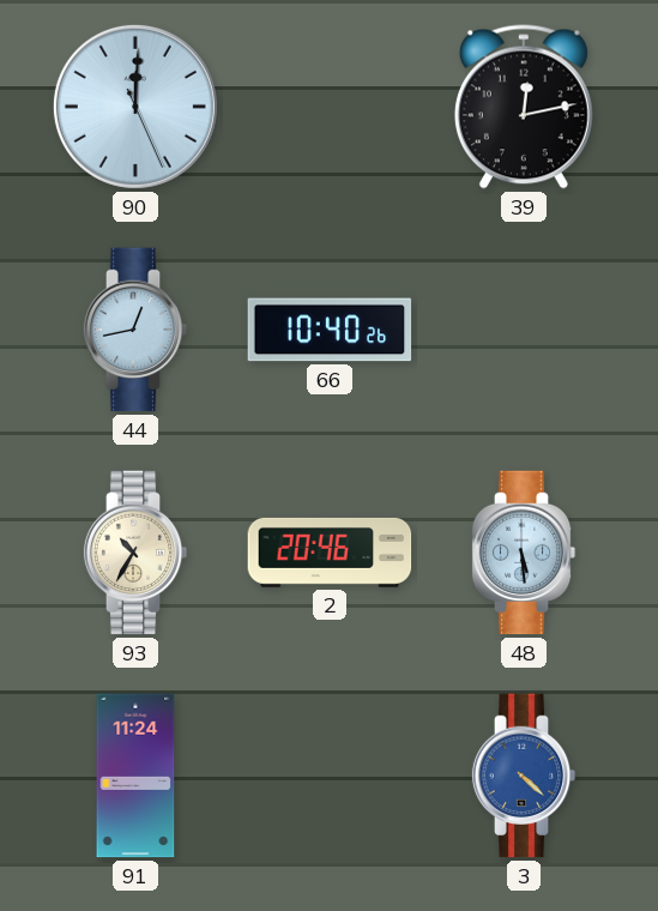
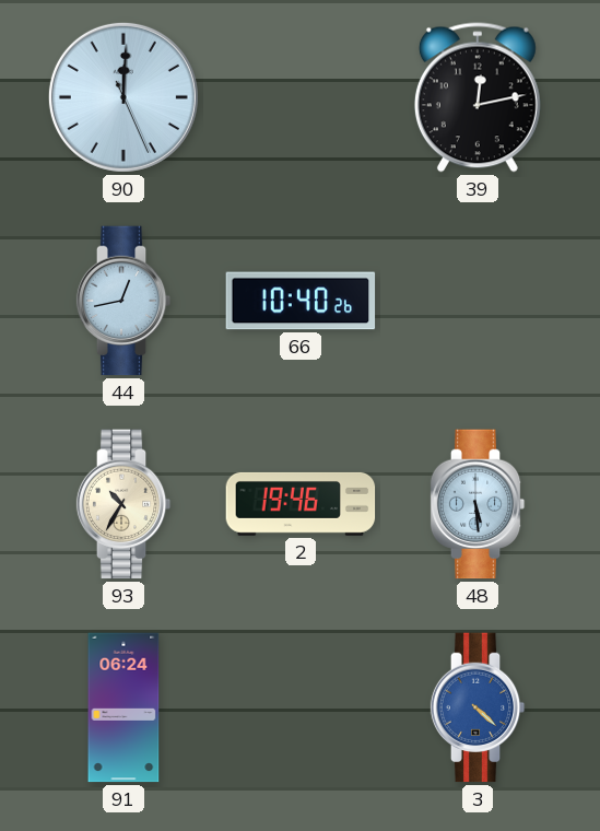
2: 20:46 -> 19:46
91: 11:24 -> 06:24
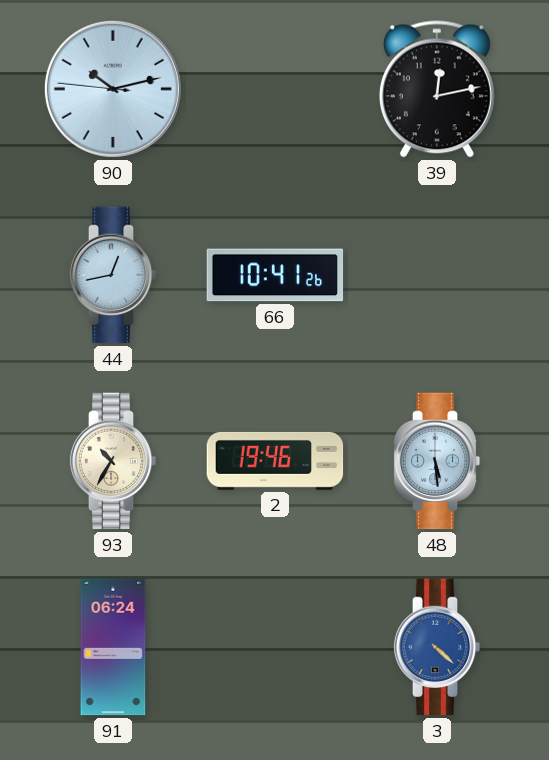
90: 12:00 -> 10:12
66: 10:40 -> 10:41
